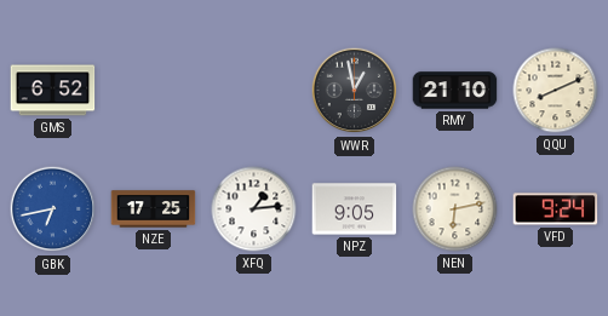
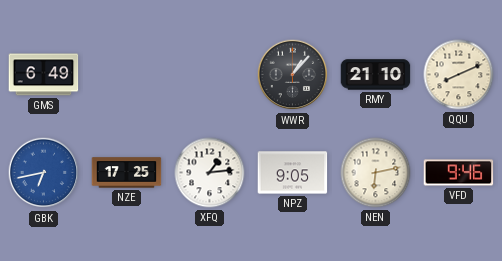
GMS: 6:52 -> 6:49
WWR: 12:58 -> 1:07
VFD: 9:24 -> 9:46
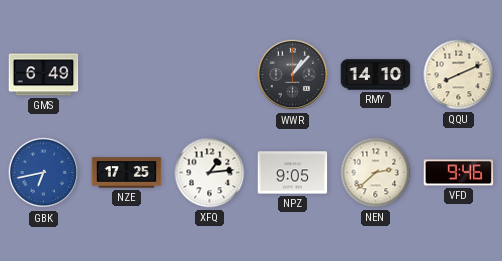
RMY: 21:10 -> 14:10
NEN: 6:13 -> 2:38
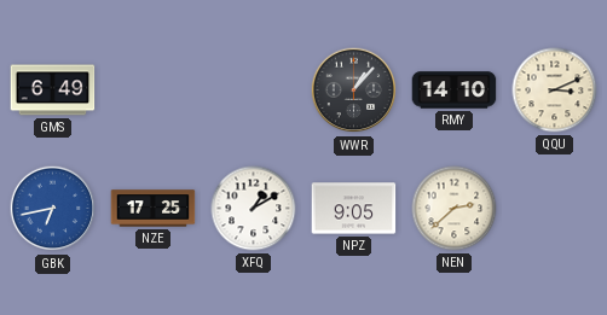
QQU: 8:11 -> 3:11
XFQ: 1:14 -> 1:10
VFD: 9:46 -> none
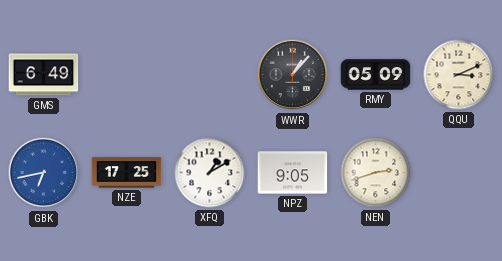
RMY: 14:10 -> 05:09
NEN: 2:38 -> 2:42
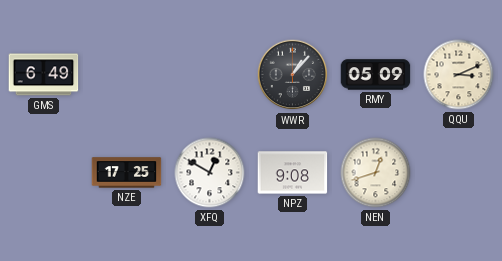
GBK: 6:43 -> none
XFQ: 1:10 -> 12:50
NPZ: 9:05 -> 9:08
NEN: 2:42 -> 12:42
